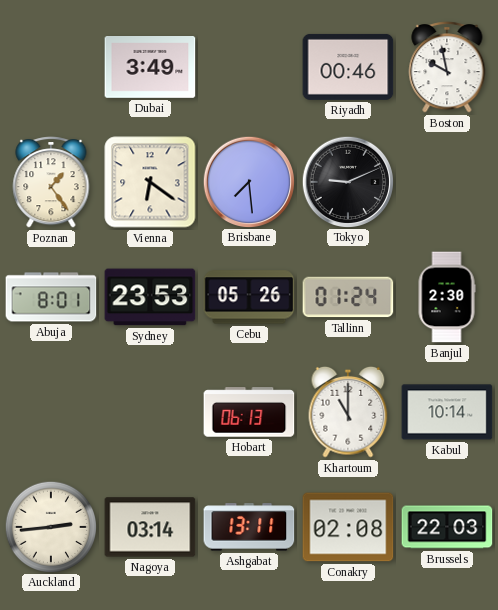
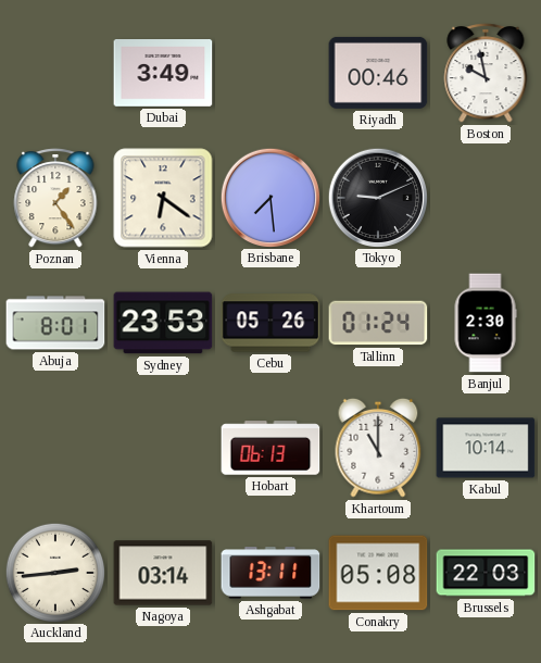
Conakry: 02:08 -> 05:08
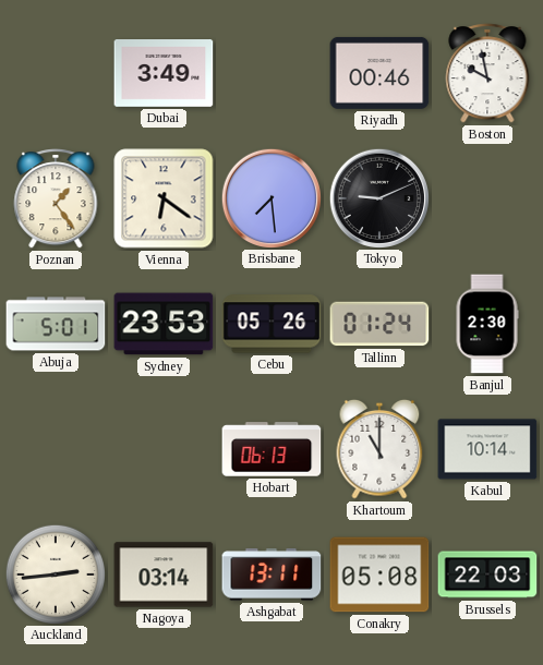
Abuja: 8:01 -> 5:01
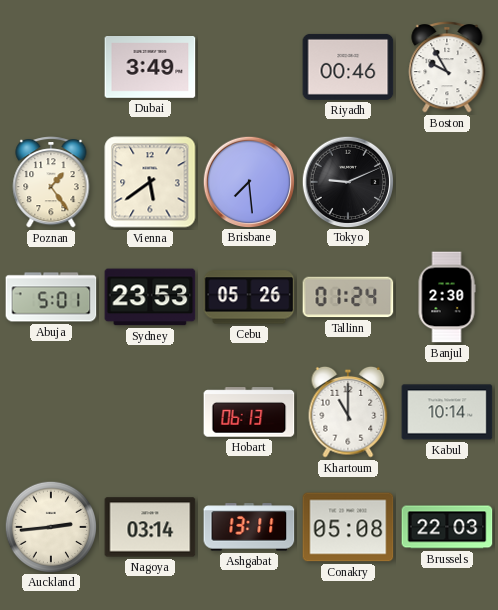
Boston: 9:58 -> 9:55
Vienna: 6:21 -> 5:39
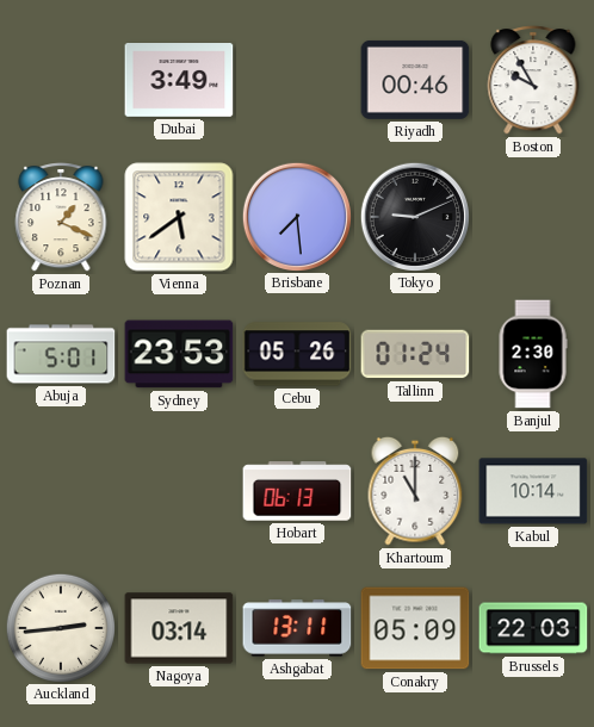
Poznan: 1:24 -> 1:19
Conakry: 05:08 -> 05:09
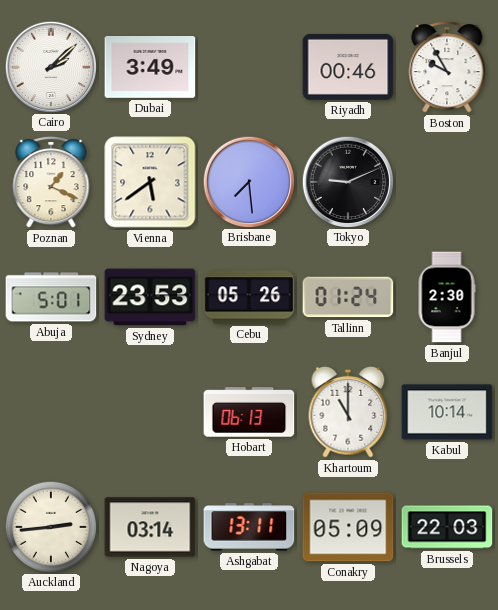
Cairo: none -> 2:08
